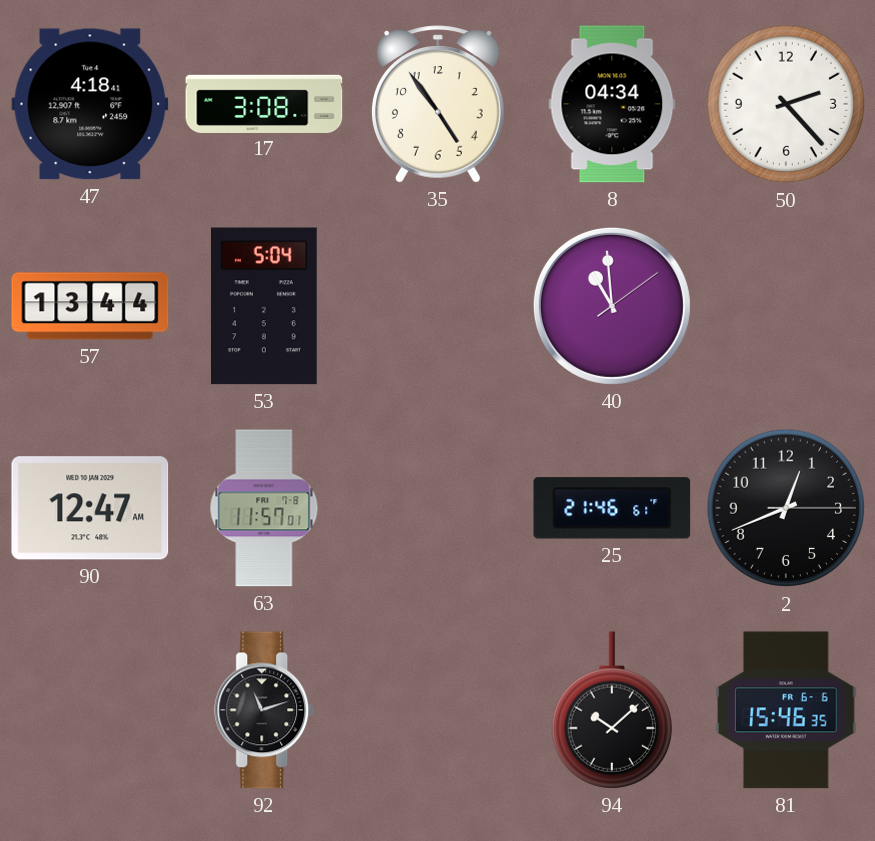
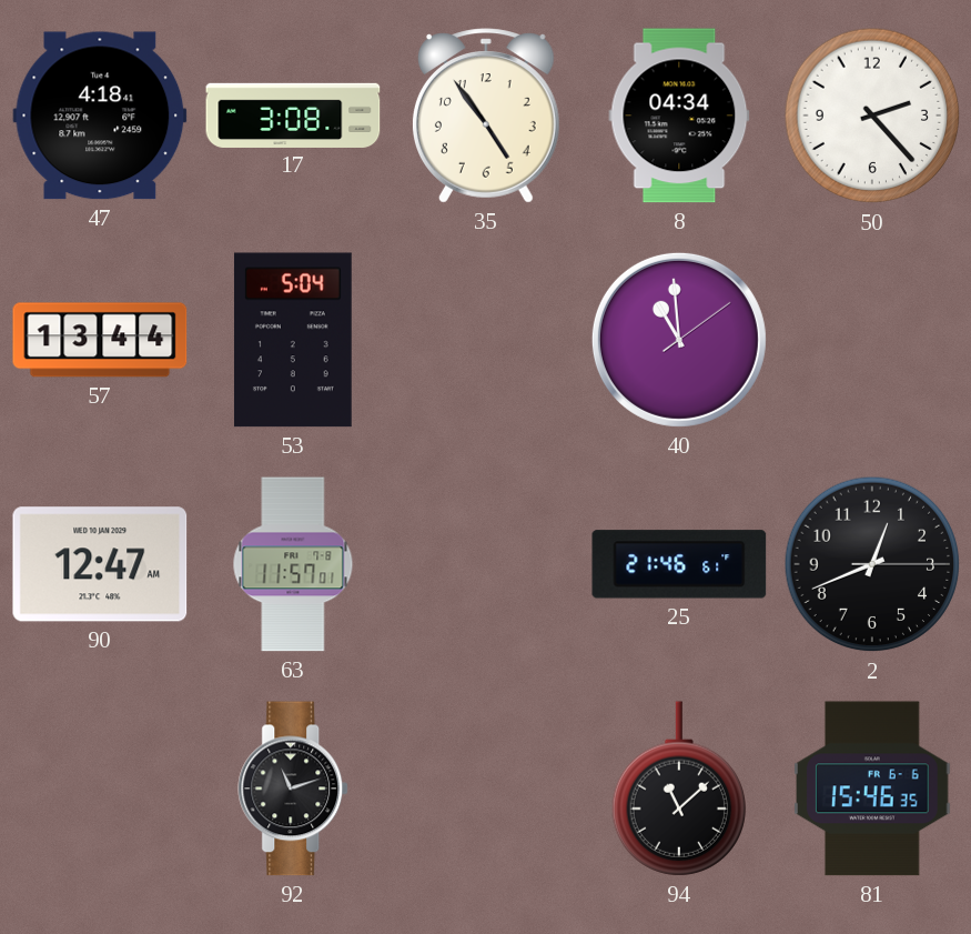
94: 10:08 -> 11:08
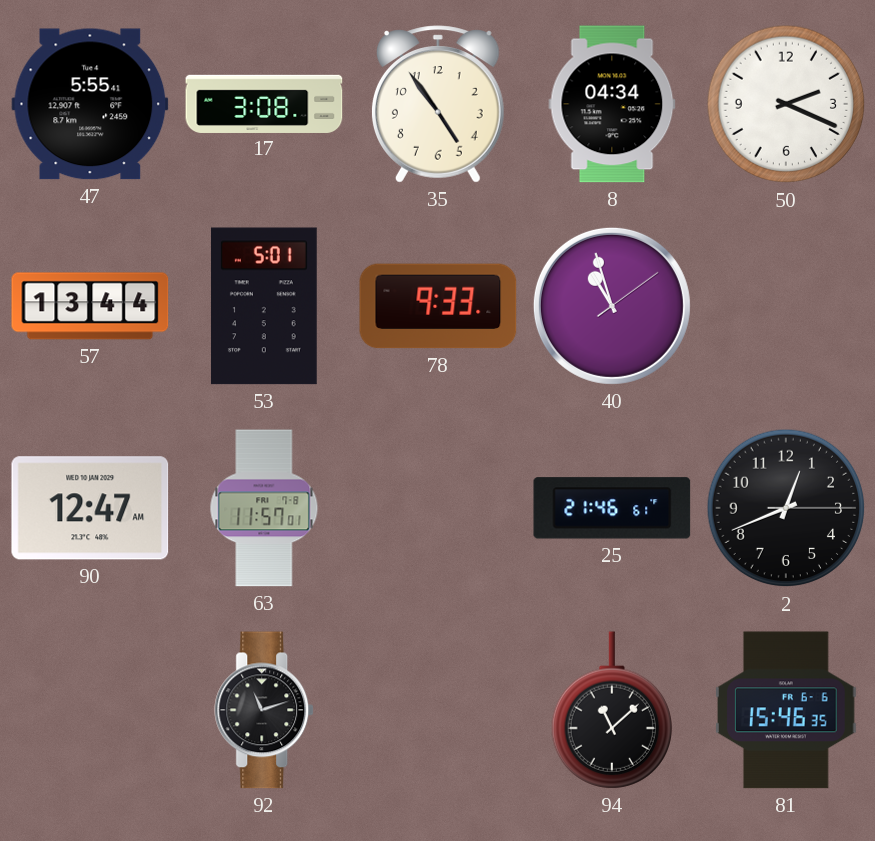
47: 4:18 -> 5:55
50: 2:23 -> 2:19
53: 5:04 -> 5:01
78: none -> 9:33
40: 10:59 -> 10:57
